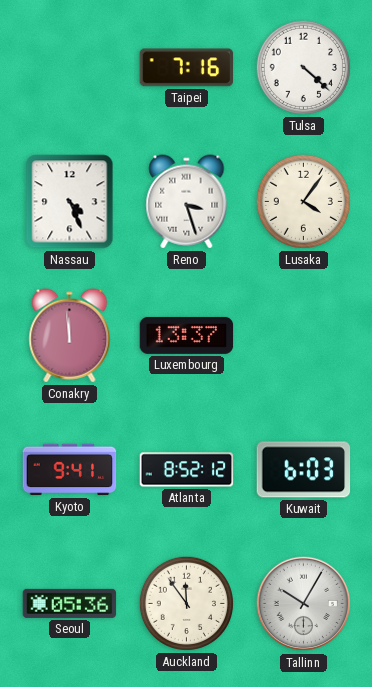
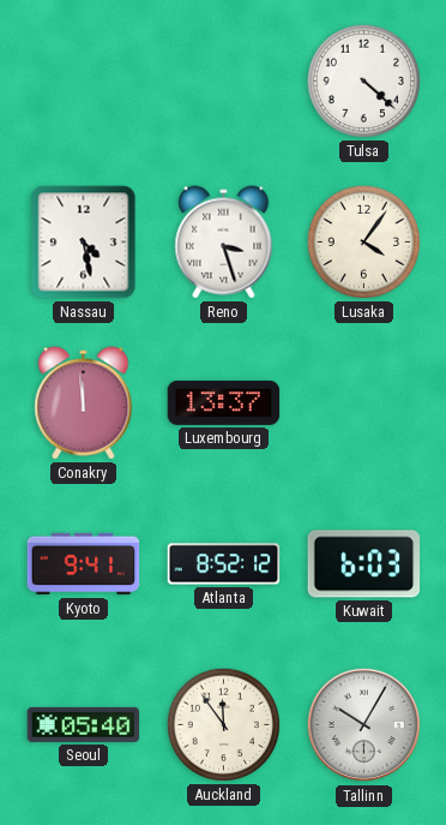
Taipei: 7:16 -> none
Nassau: 4:26 -> 4:28
Seoul: 05:36 -> 05:40
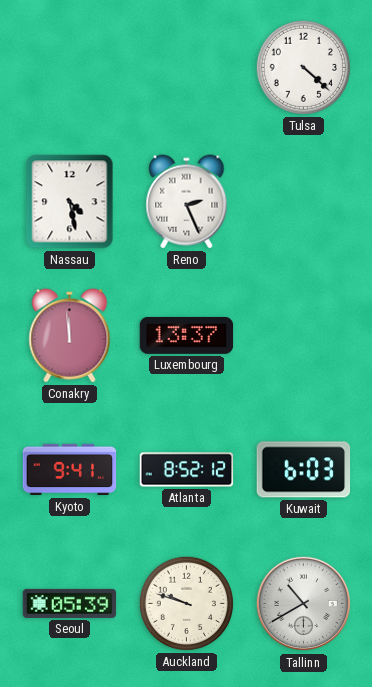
Reno: 3:27 -> 2:26
Lusaka: 4:06 -> none
Seoul: 05:40 -> 05:39
Auckland: 11:54 -> 9:48
Tallinn: 10:05 -> 10:40
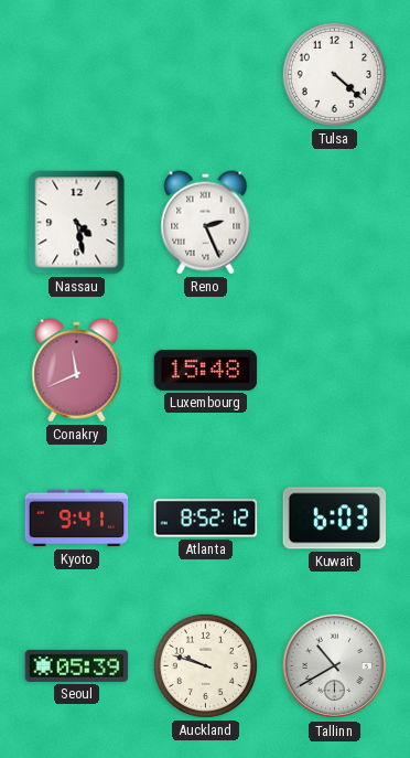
Conakry: 11:59 -> 11:41
Luxembourg: 13:37 -> 15:48
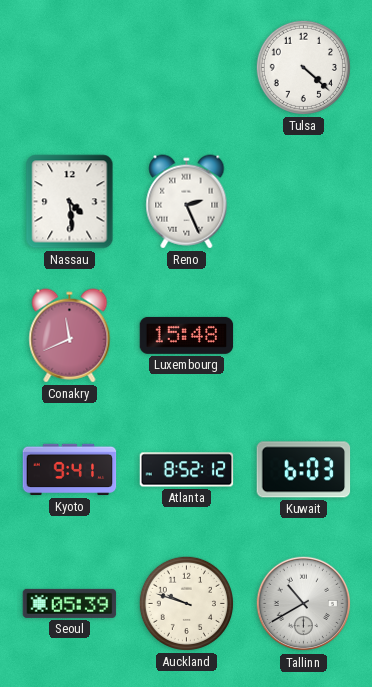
Nassau: 4:28 -> 4:29
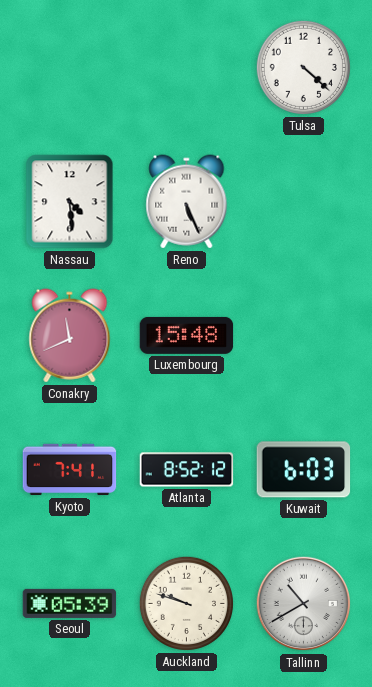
Reno: 2:26 -> 5:26
Kyoto: 9:41 -> 7:41
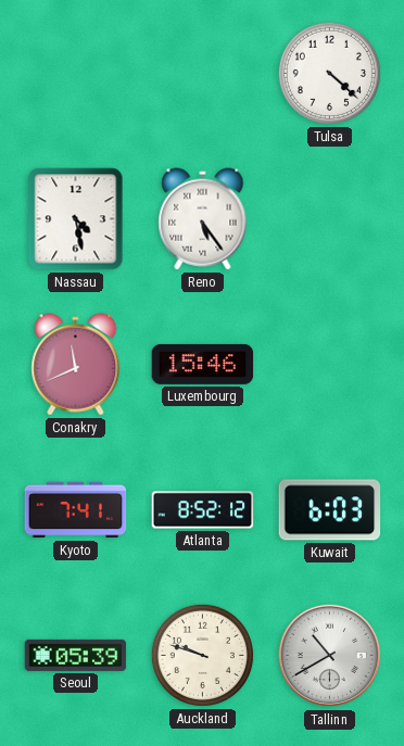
Nassau: 4:29 -> 4:28
Reno: 5:26 -> 5:24
Luxembourg: 15:48 -> 15:46
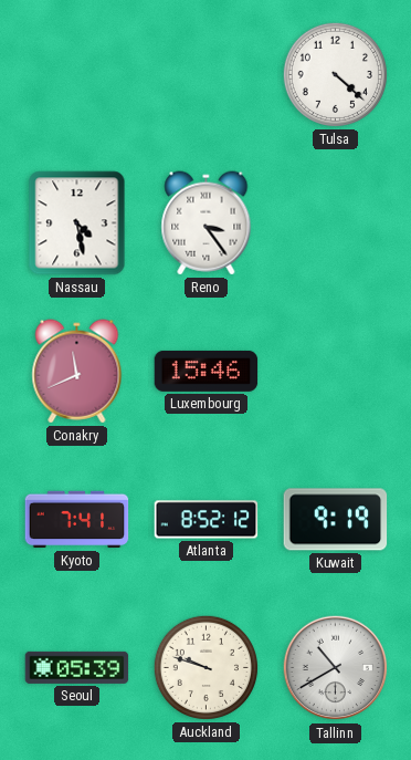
Reno: 5:24 -> 3:24
Kuwait: 6:03 -> 9:19
